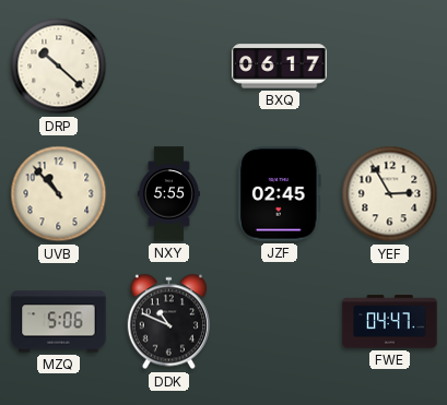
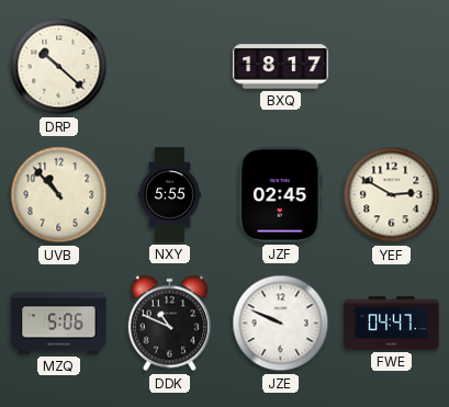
BXQ: 06:17 -> 18:17
YEF: 2:55 -> 2:50
JZE: none -> 9:49
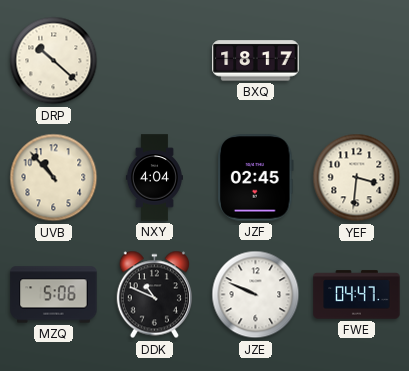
NXY: 5:55 -> 4:04
YEF: 2:50 -> 3:31
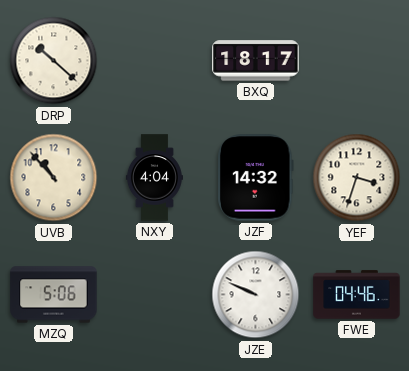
JZF: 02:45 -> 14:32
YEF: 3:31 -> 3:33
DDK: 10:49 -> none
FWE: 04:47 -> 04:46
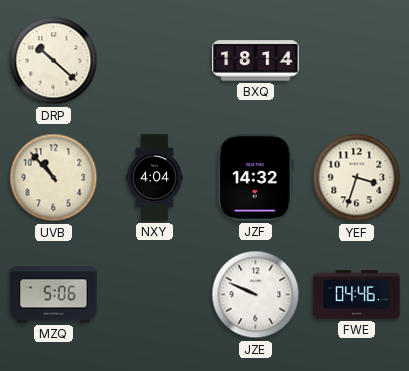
BXQ: 18:17 -> 18:14
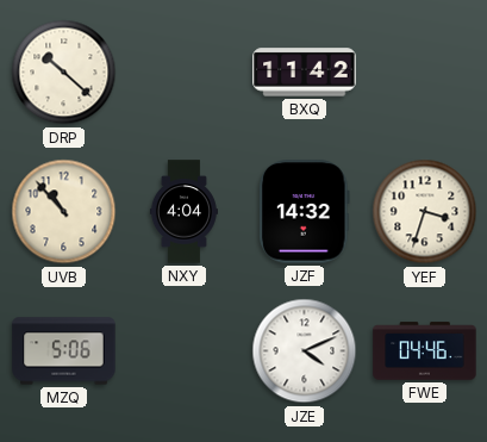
BXQ: 18:14 -> 11:42
JZE: 9:49 -> 4:11
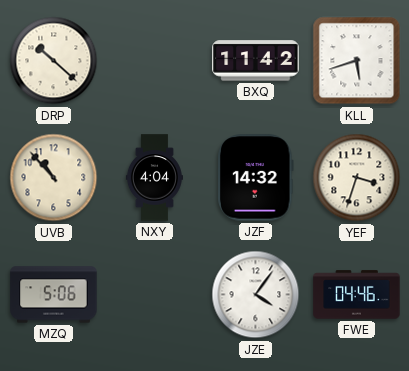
KLL: none -> 5:42
JZE: 4:11 -> 4:06
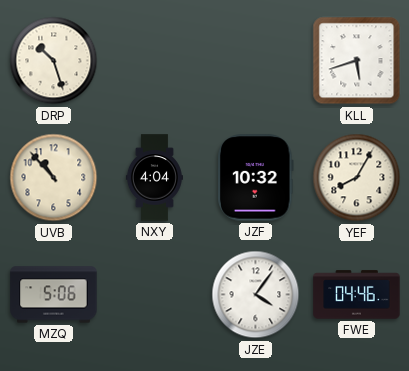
DRP: 10:22 -> 10:27
BXQ: 11:42 -> none
JZF: 14:32 -> 10:32
YEF: 3:33 -> 8:05
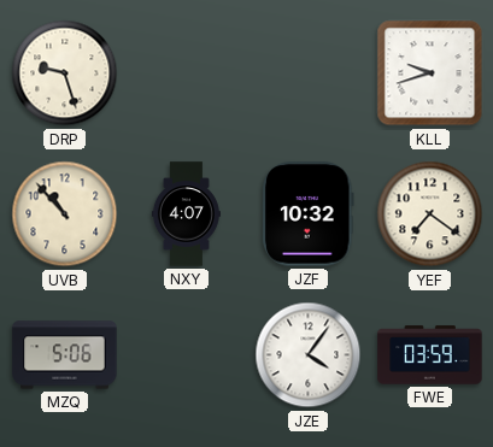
DRP: 10:27 -> 9:27
KLL: 5:42 -> 9:42
NXY: 4:04 -> 4:07
YEF: 8:05 -> 7:21
FWE: 04:46 -> 03:59
